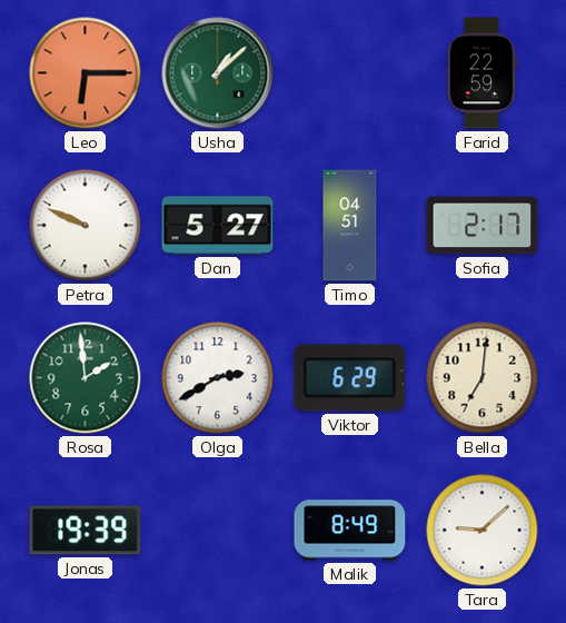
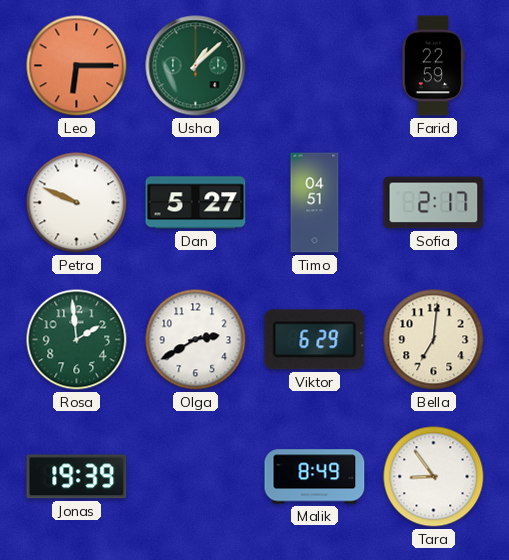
Tara: 9:08 -> 8:54
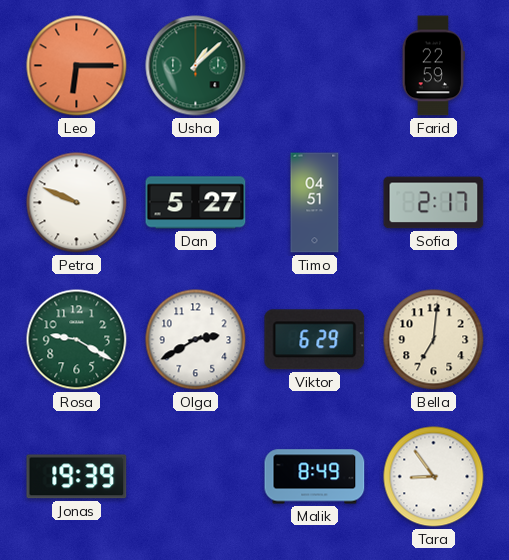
Rosa: 1:59 -> 9:20
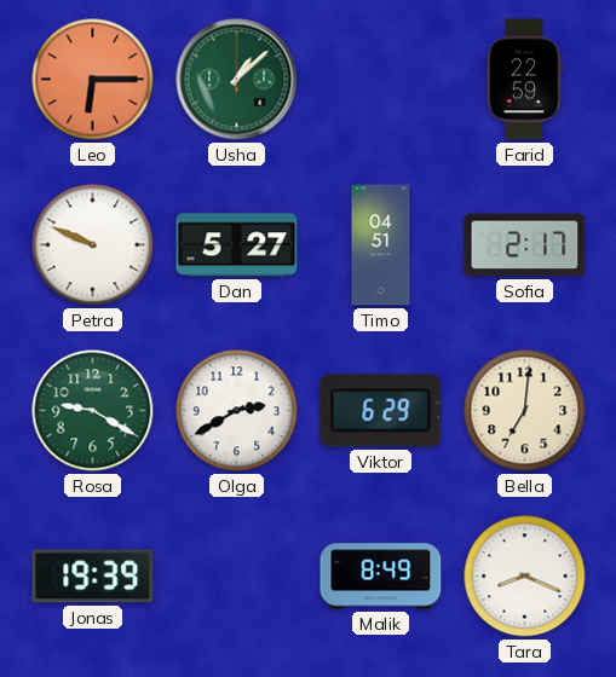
Tara: 8:54 -> 8:19
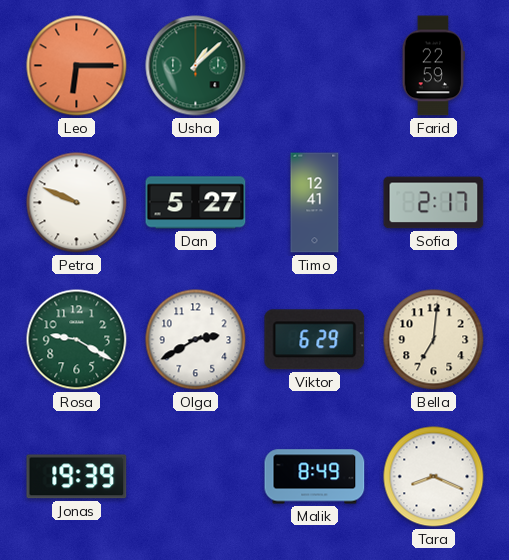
Timo: 04:51 -> 12:41
